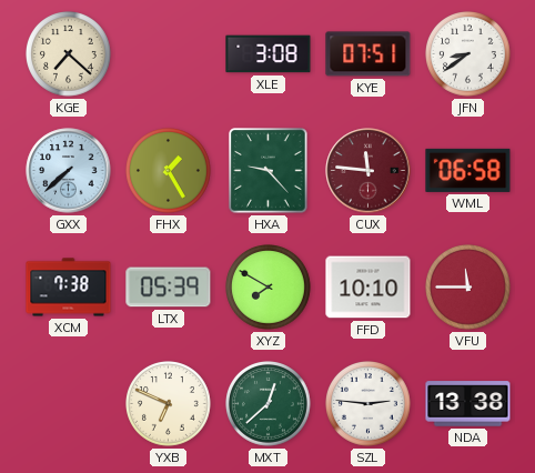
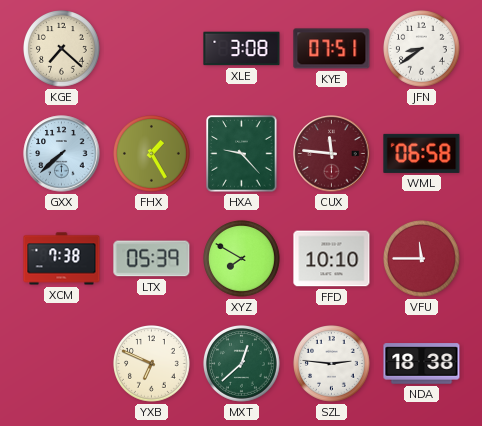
NDA: 13:38 -> 18:38
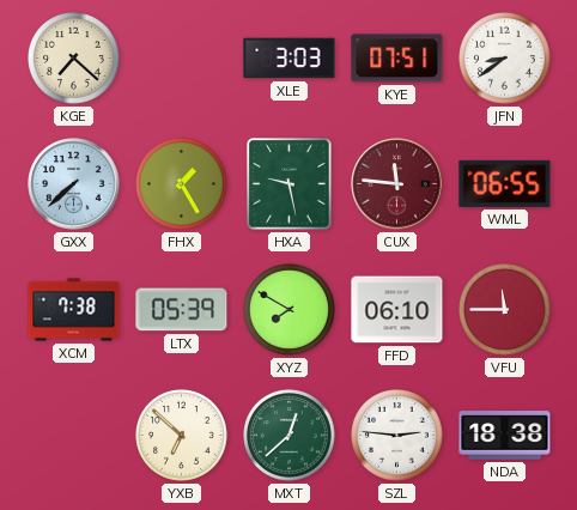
XLE: 3:08 -> 3:03
HXA: 9:23 -> 9:28
WML: 06:58 -> 06:55
FFD: 10:10 -> 06:10
YXB: 6:49 -> 6:52
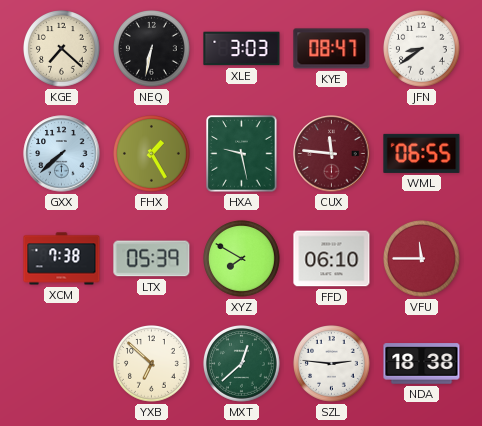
NEQ: none -> 6:32
KYE: 07:51 -> 08:47
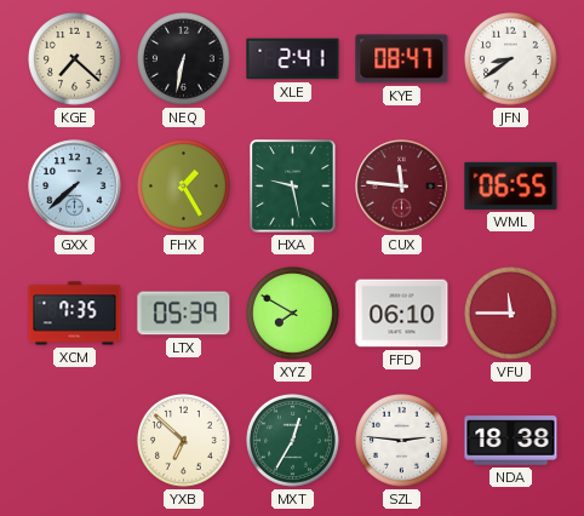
XLE: 3:03 -> 2:41
XCM: 7:38 -> 7:35
MXT: 12:38 -> 12:35
